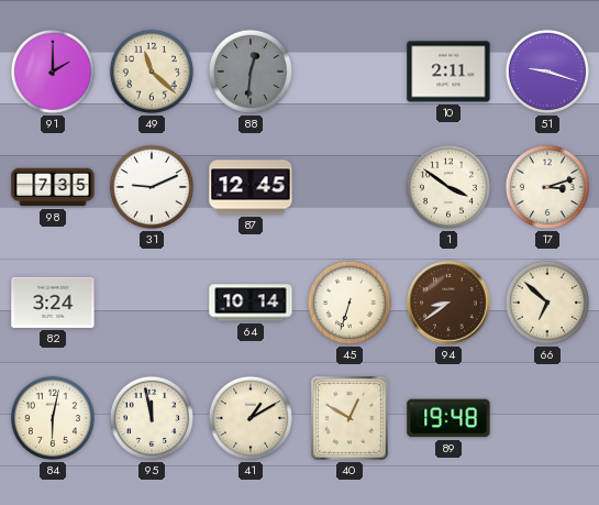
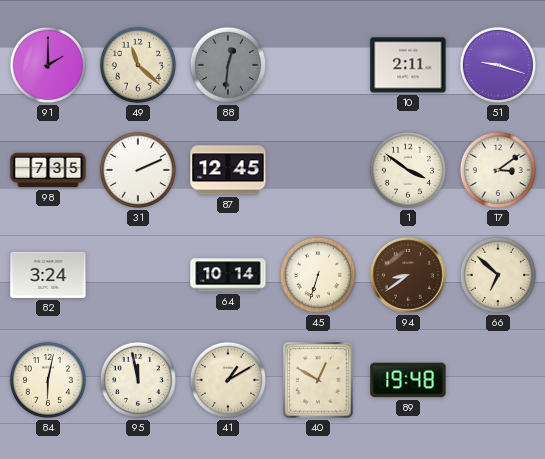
31: 9:11 -> 2:11
17: 3:12 -> 3:09
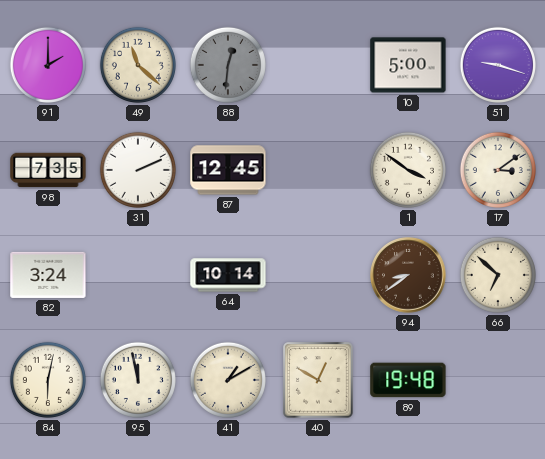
10: 2:11 -> 5:00
45: 6:33 -> none
